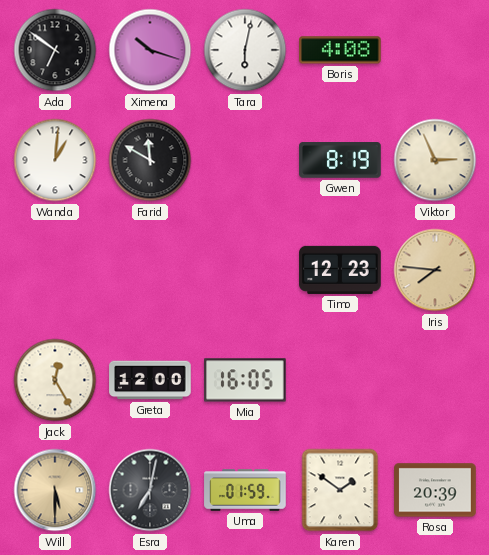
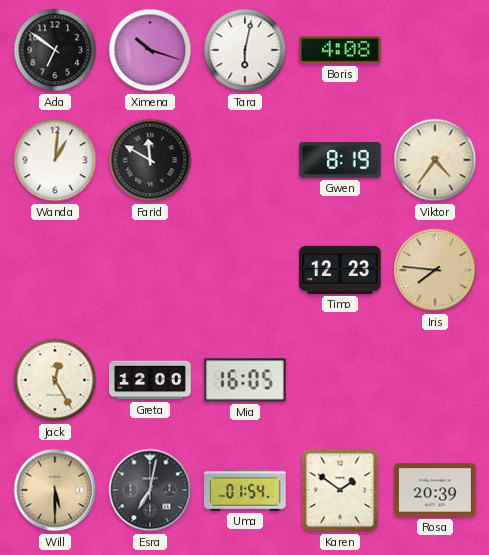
Viktor: 2:56 -> 4:36
Uma: 01:59 -> 01:54
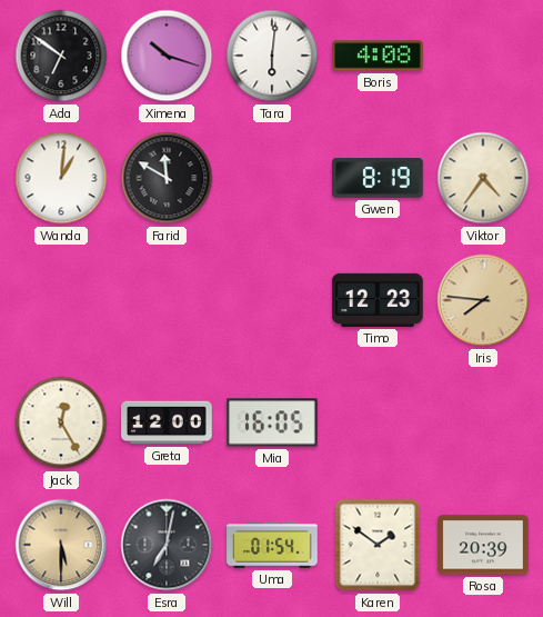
Tara: 6:02 -> 6:01
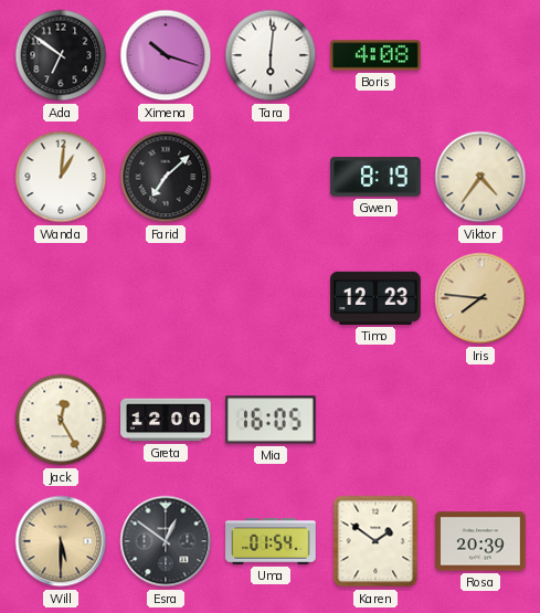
Farid: 11:50 -> 7:08
Esra: 7:02 -> 12:51
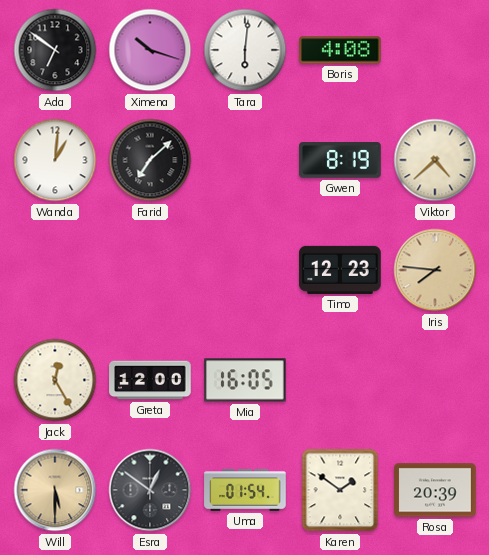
Viktor: 4:36 -> 4:38
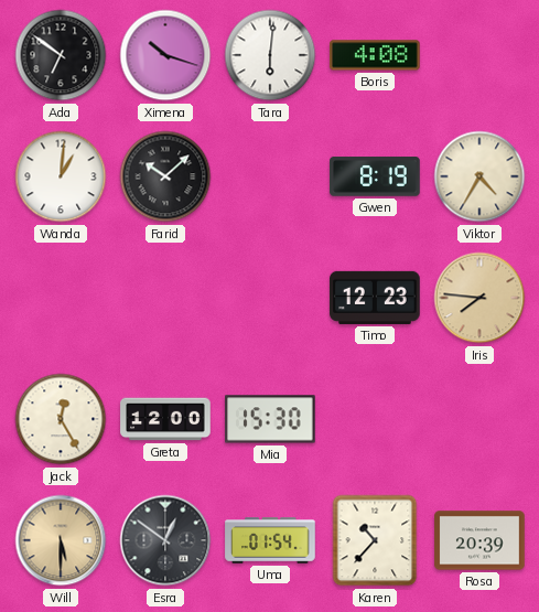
Farid: 7:08 -> 10:08
Viktor: 4:38 -> 4:35
Mia: 16:05 -> 15:30
Karen: 1:51 -> 10:37
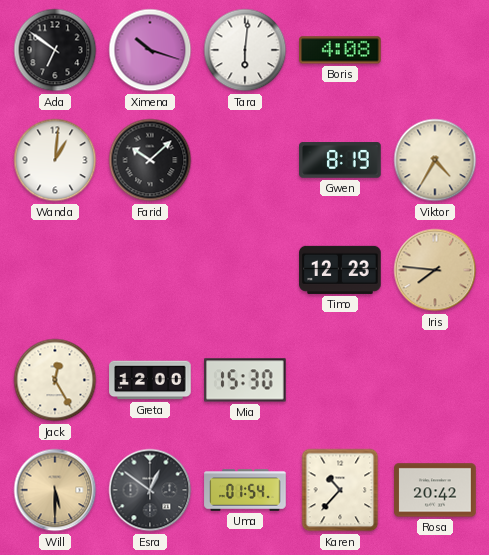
Rosa: 20:39 -> 20:42
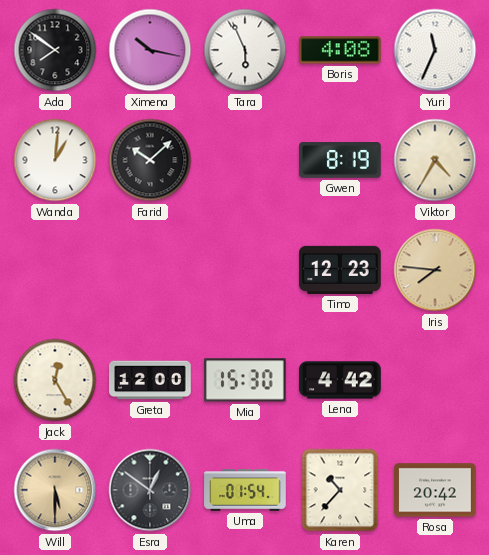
Ada: 6:51 -> 7:51
Ximena: 10:18 -> 10:17
Tara: 6:01 -> 5:56
Yuri: none -> 11:34
Lena: none -> 4:42
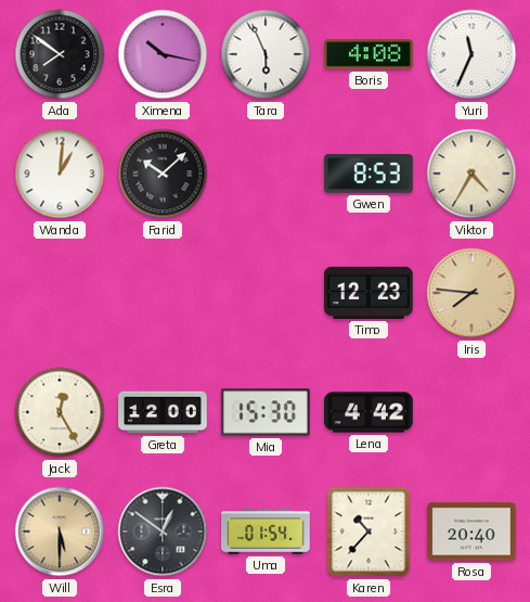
Gwen: 8:19 -> 8:53
Rosa: 20:42 -> 20:40
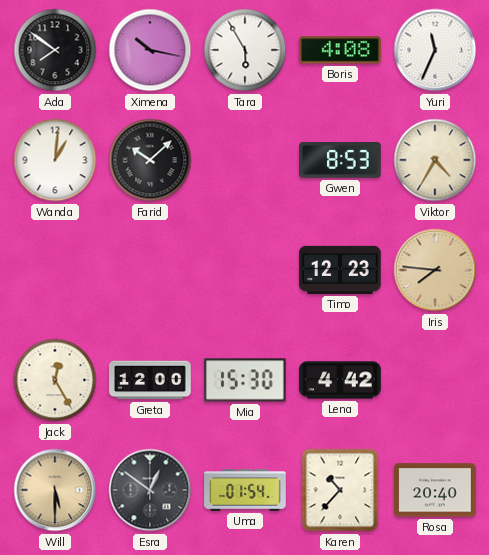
Tara: 5:56 -> 5:55
